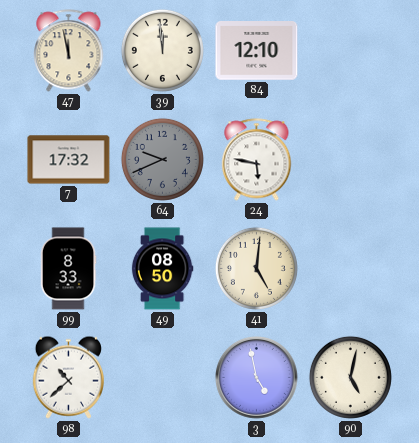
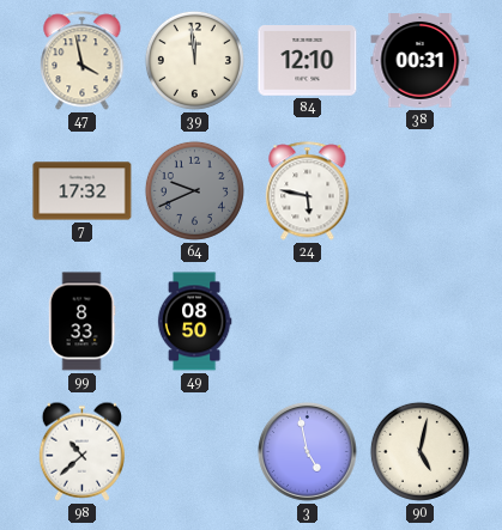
47: 11:58 -> 3:58
38: none -> 00:31
41: 5:01 -> none
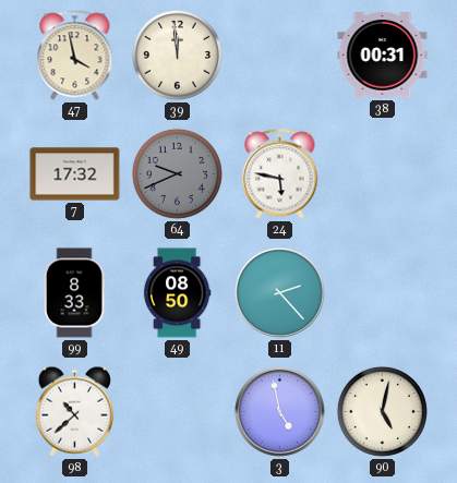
84: 12:10 -> none
11: none -> 2:23
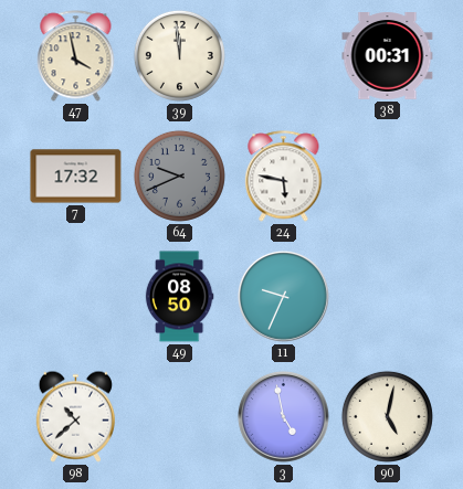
99: 8:33 -> none
11: 2:23 -> 9:34
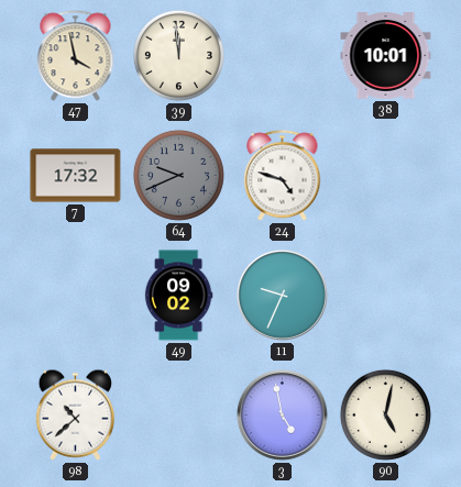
38: 00:31 -> 10:01
24: 5:47 -> 4:48
49: 08:50 -> 09:02
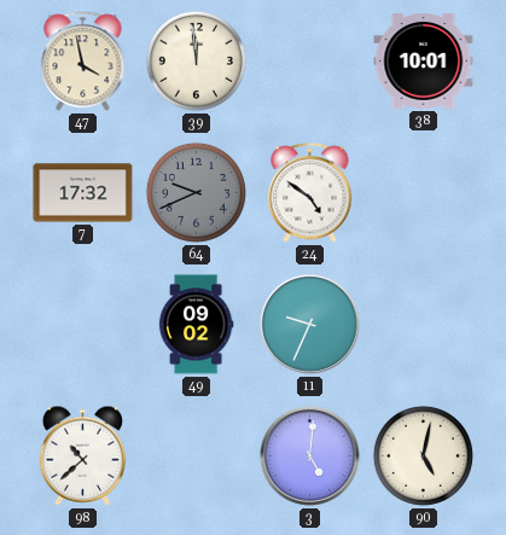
24: 4:48 -> 4:51
3: 4:58 -> 5:01
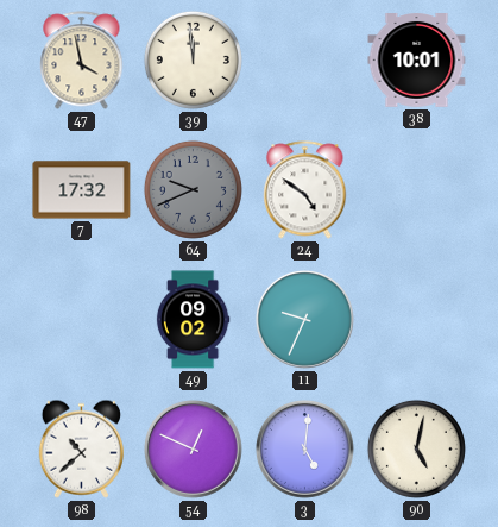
54: none -> 12:49
